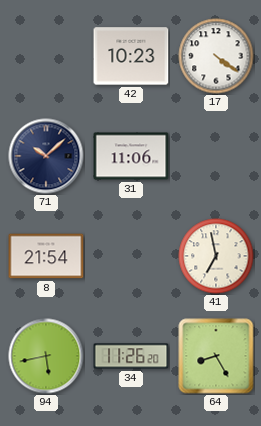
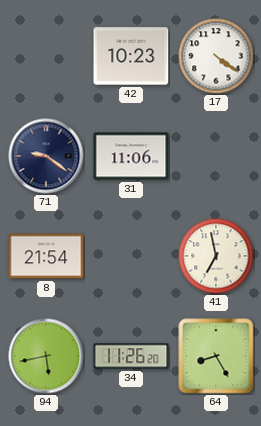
71: 10:08 -> 9:21
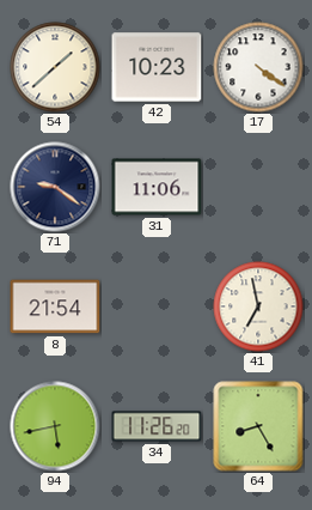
54: none -> 1:38
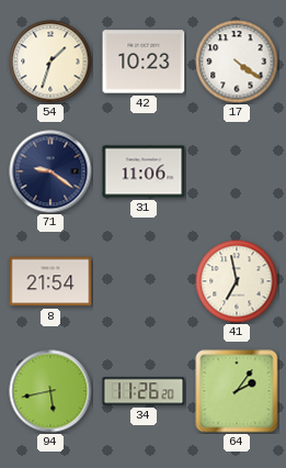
54: 1:38 -> 1:33
64: 8:25 -> 2:06
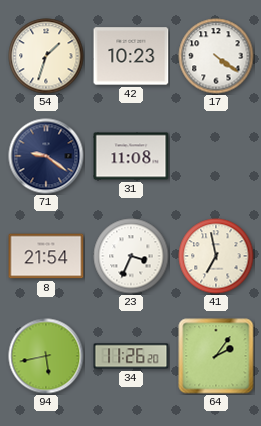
31: 11:06 -> 11:08
23: none -> 3:34
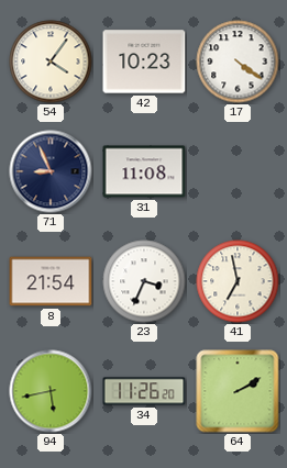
54: 1:33 -> 4:06
71: 9:21 -> 8:56
64: 2:06 -> 2:10
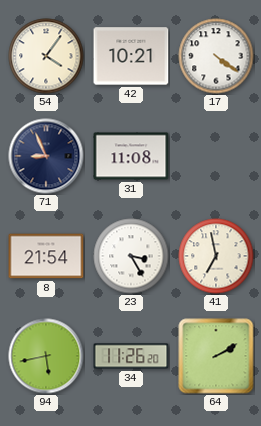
42: 10:23 -> 10:21
23: 3:34 -> 3:25
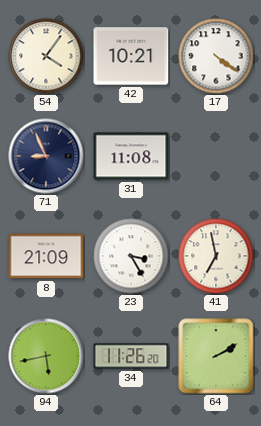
8: 21:54 -> 21:09
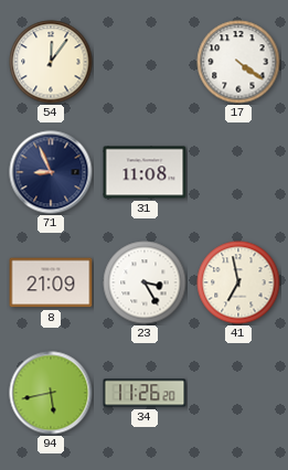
54: 4:06 -> 12:06
42: 10:21 -> none
64: 2:10 -> none
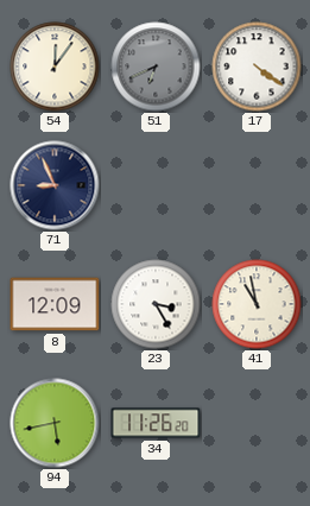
51: none -> 6:41
31: 11:08 -> none
8: 21:09 -> 12:09
41: 6:58 -> 10:58
